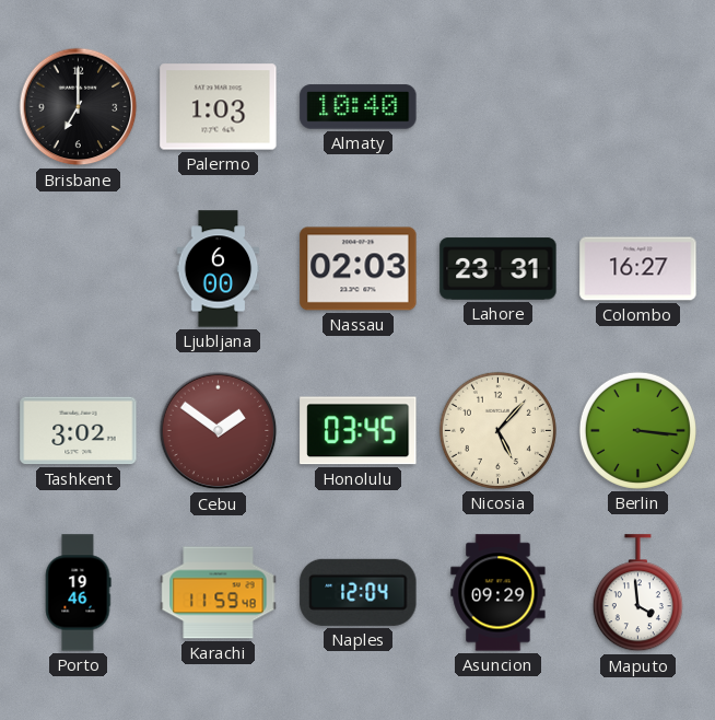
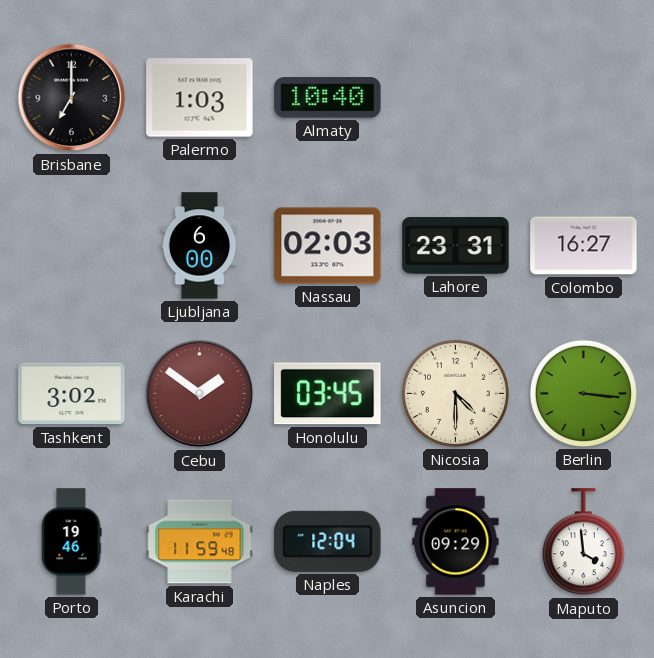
Nicosia: 5:07 -> 4:30
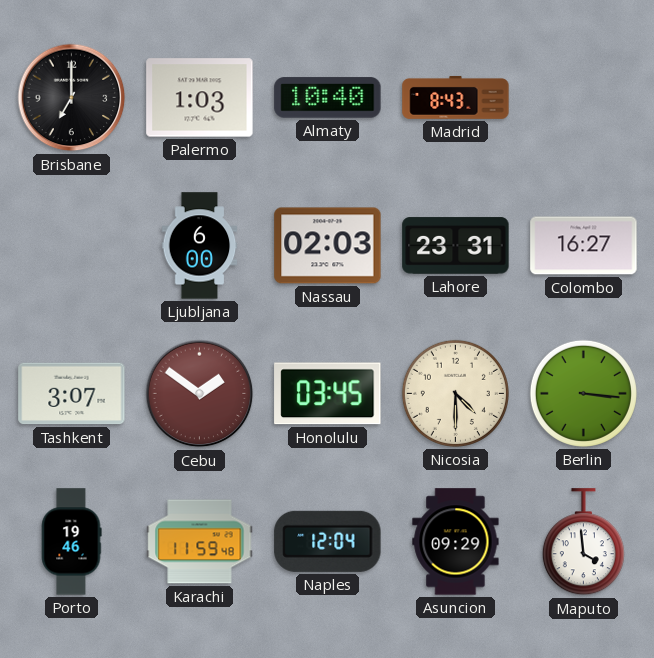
Madrid: none -> 8:43
Tashkent: 3:02 -> 3:07
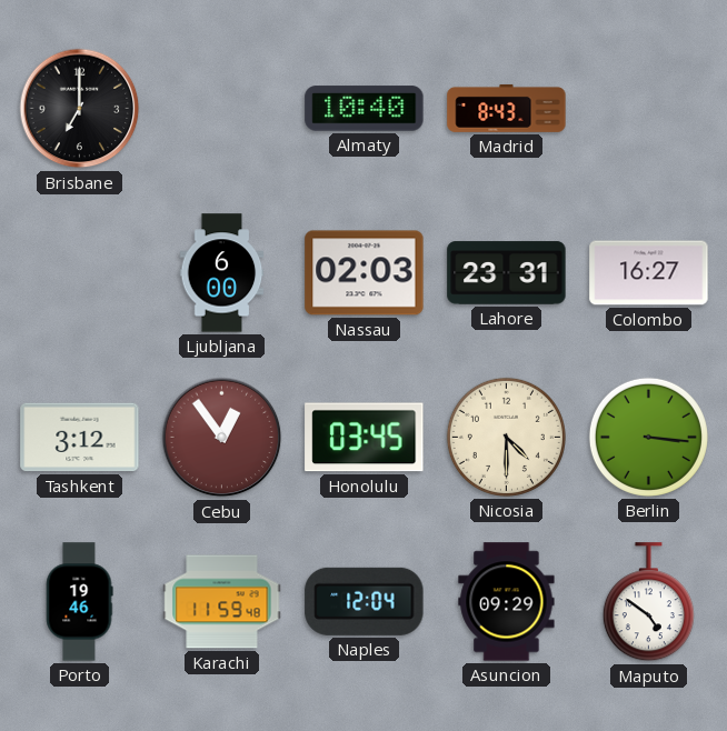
Palermo: 1:03 -> none
Tashkent: 3:07 -> 3:12
Cebu: 1:51 -> 12:54
Maputo: 3:59 -> 4:51
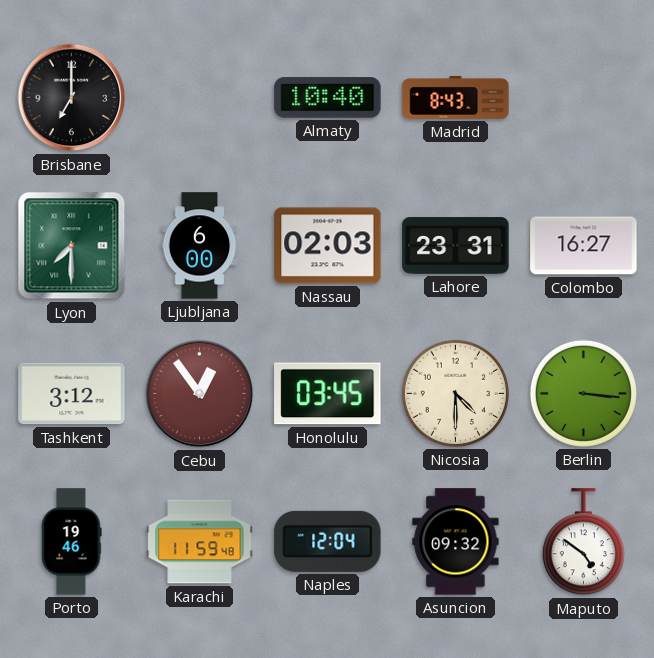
Lyon: none -> 7:30
Asuncion: 09:29 -> 09:32
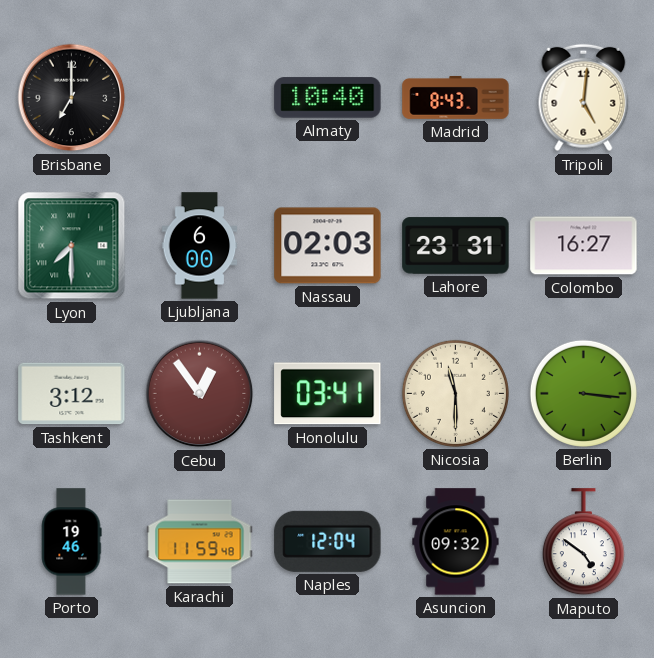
Tripoli: none -> 5:01
Honolulu: 03:45 -> 03:41
Nicosia: 4:30 -> 11:30
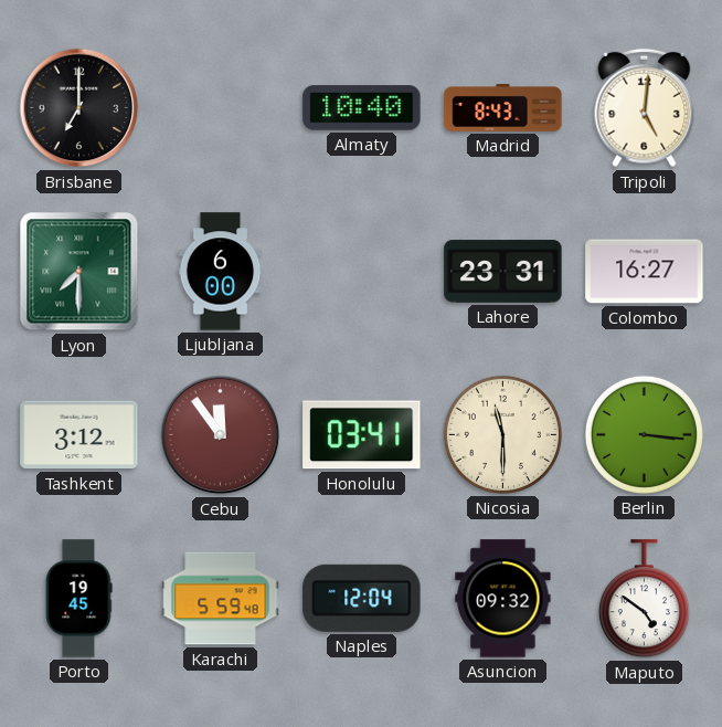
Nassau: 02:03 -> none
Cebu: 12:54 -> 11:54
Porto: 19:46 -> 19:45
Karachi: 11:59 -> 5:59
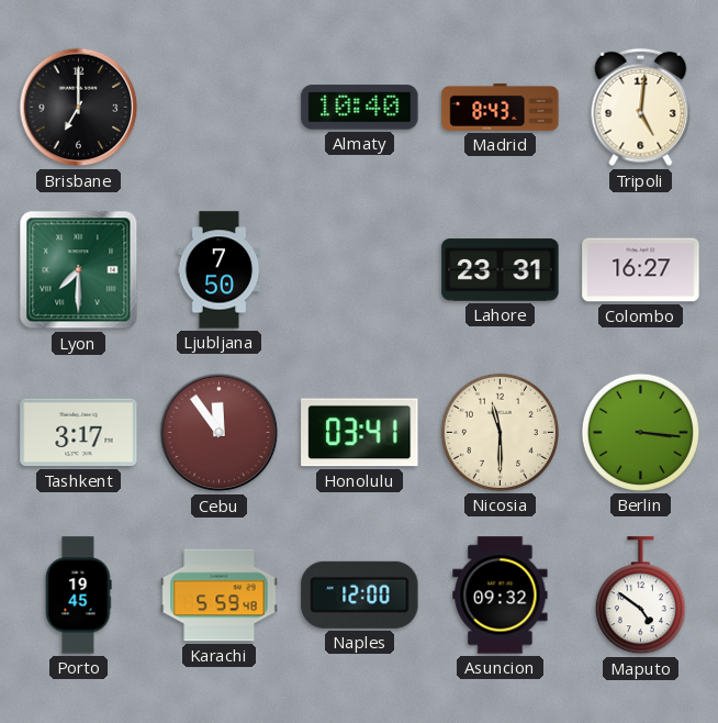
Ljubljana: 6:00 -> 7:50
Tashkent: 3:12 -> 3:17
Naples: 12:04 -> 12:00
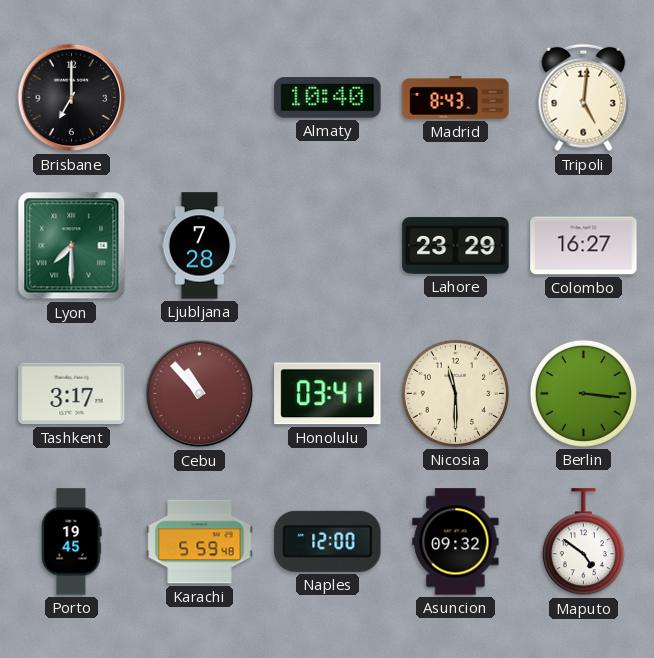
Ljubljana: 7:50 -> 7:28
Lahore: 23:31 -> 23:29
Cebu: 11:54 -> 10:53
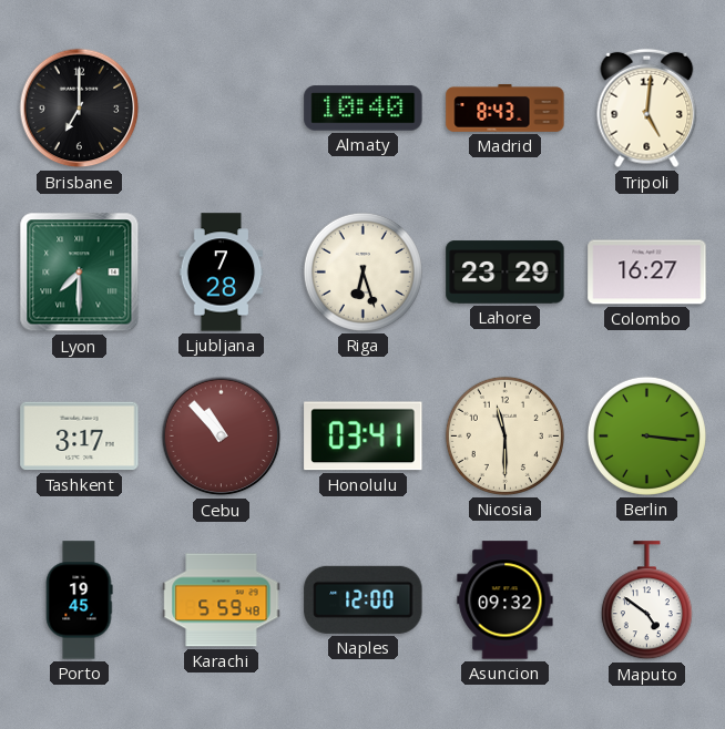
Riga: none -> 6:27
